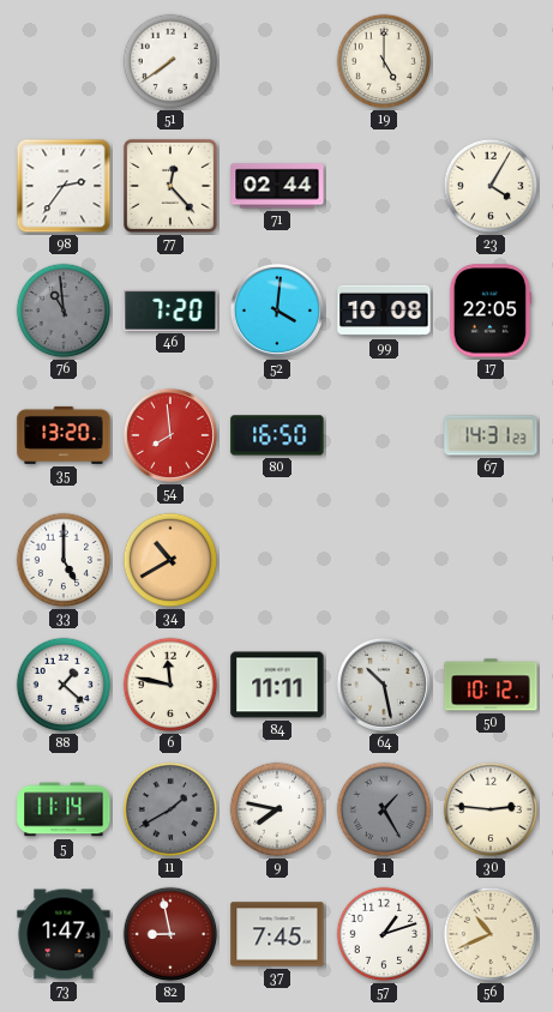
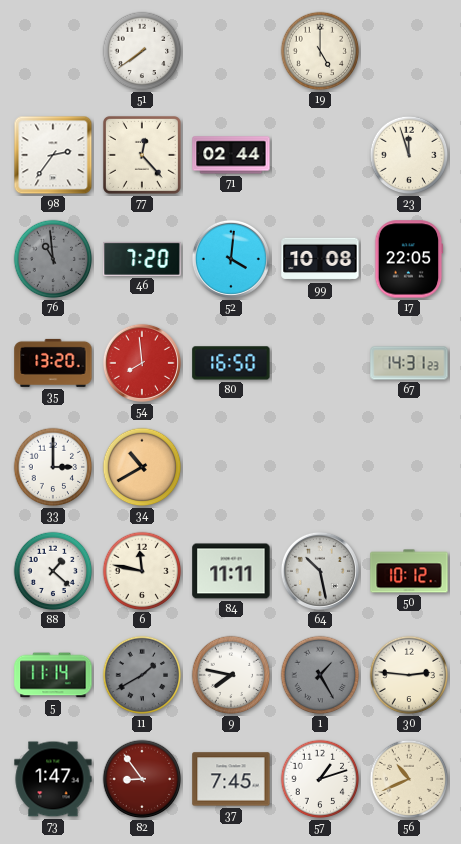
23: 4:05 -> 11:57
33: 5:00 -> 3:00
82: 8:58 -> 8:54
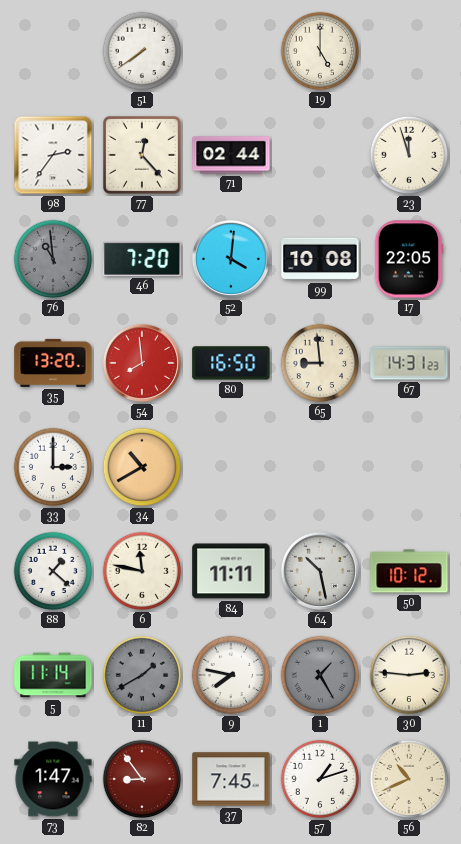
65: none -> 8:59
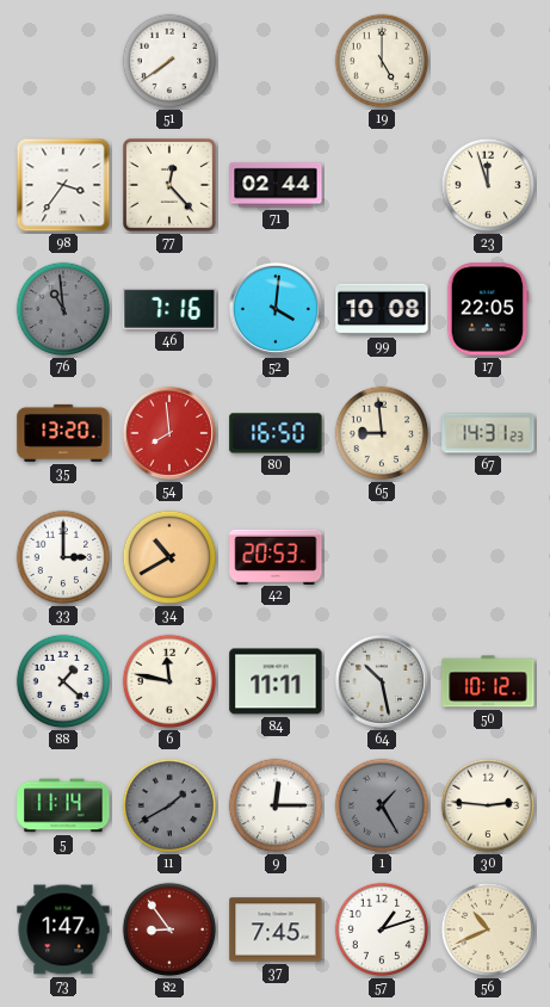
98: 2:36 -> 3:36
46: 7:20 -> 7:16
42: none -> 20:53
9: 7:47 -> 12:15
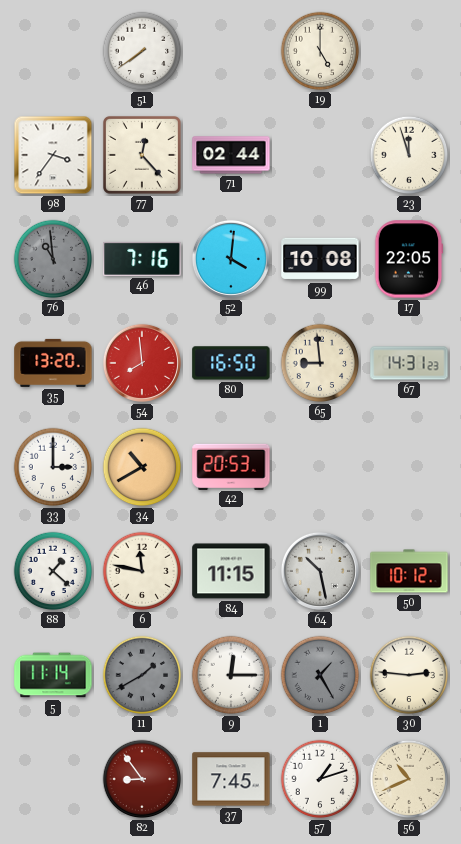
84: 11:11 -> 11:15
73: 1:47 -> none
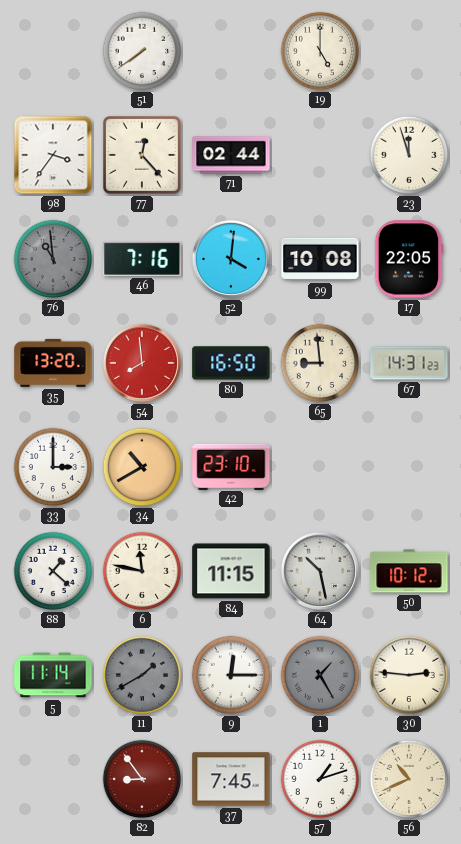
42: 20:53 -> 23:10
